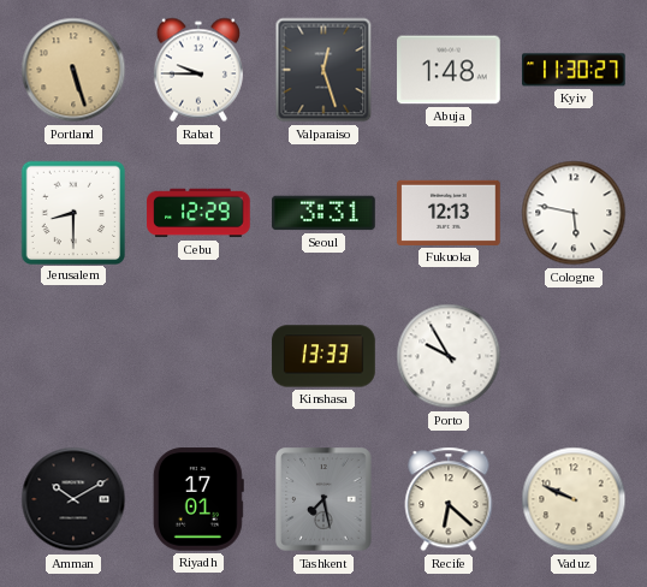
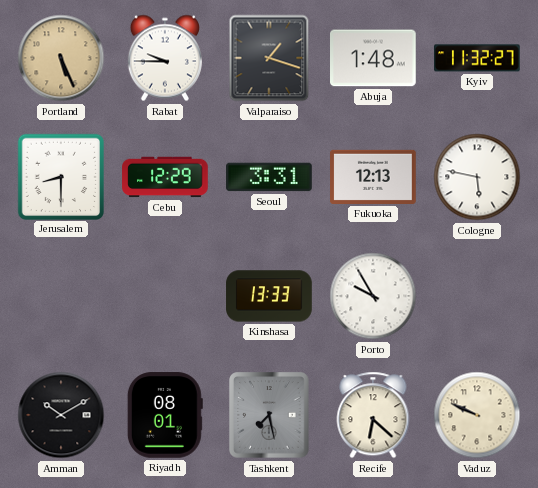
Portland: 5:27 -> 5:26
Valparaiso: 12:27 -> 1:18
Kyiv: 11:30 -> 11:32
Riyadh: 17:01 -> 08:01
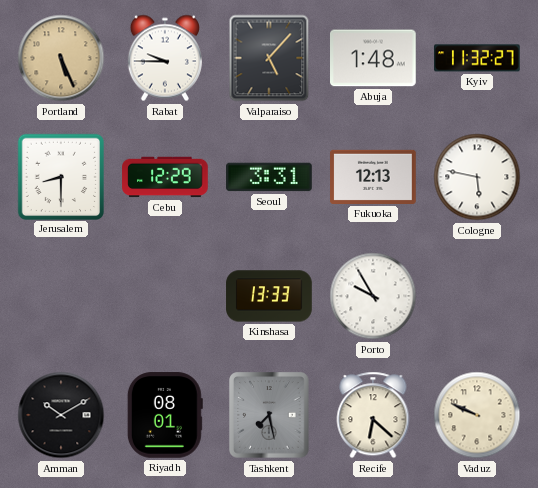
Valparaiso: 1:18 -> 5:07
